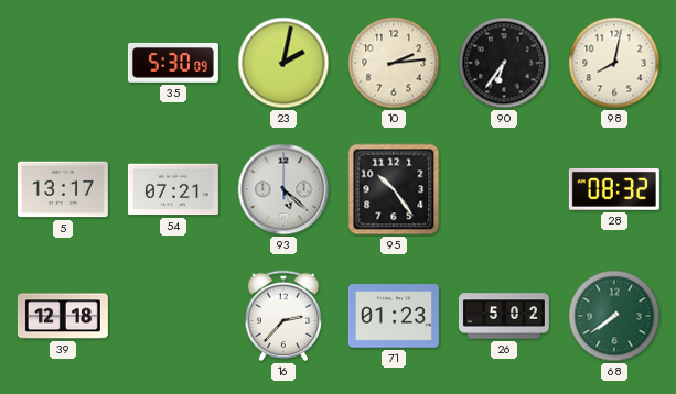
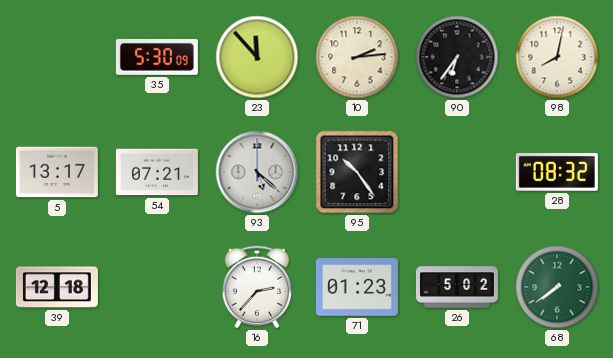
23: 2:02 -> 11:53
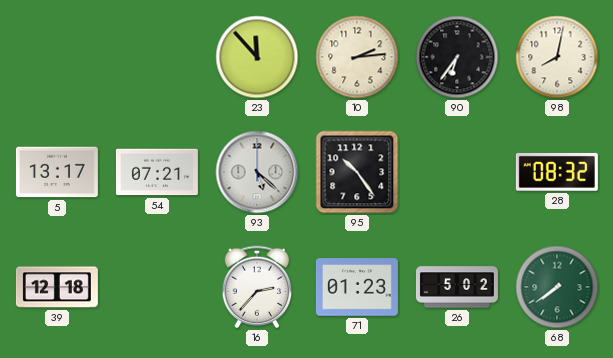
35: 5:30 -> none
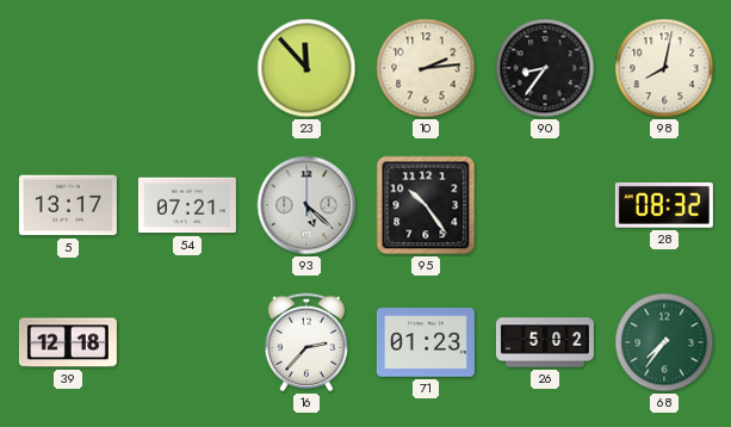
90: 6:36 -> 8:36
68: 7:39 -> 7:36
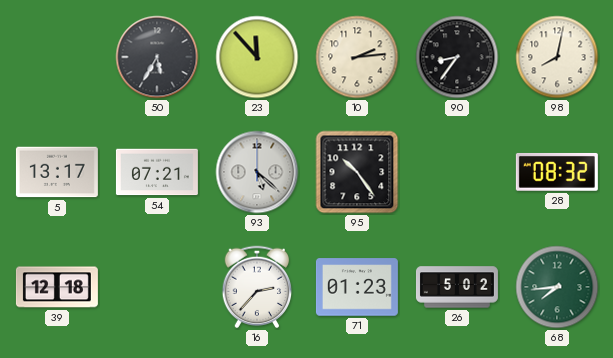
50: none -> 5:35
68: 7:36 -> 7:44
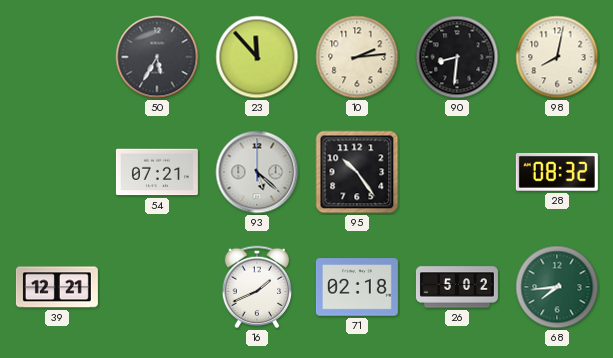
90: 8:36 -> 8:31
5: 13:17 -> none
39: 12:18 -> 12:21
16: 2:37 -> 1:41
71: 01:23 -> 02:18
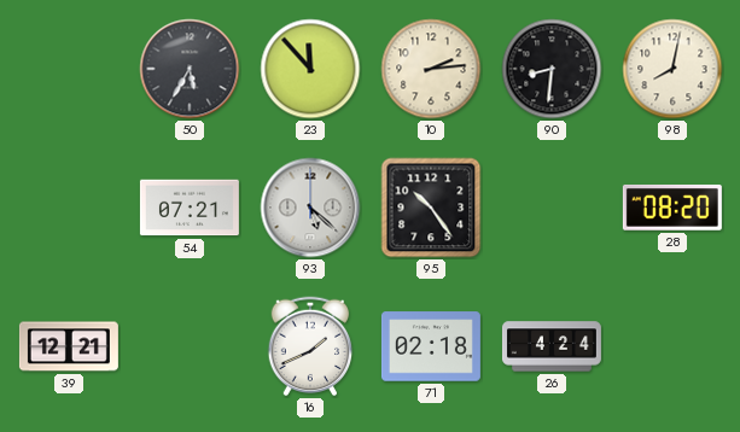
28: 08:32 -> 08:20
26: 5:02 -> 4:24
68: 7:44 -> none
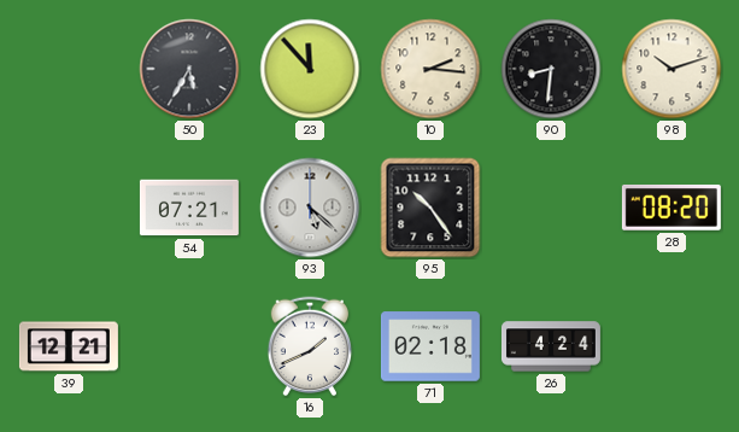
10: 2:14 -> 2:16
98: 8:02 -> 10:12
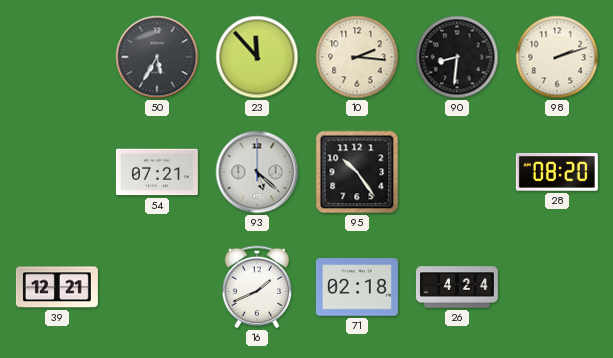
98: 10:12 -> 2:12
